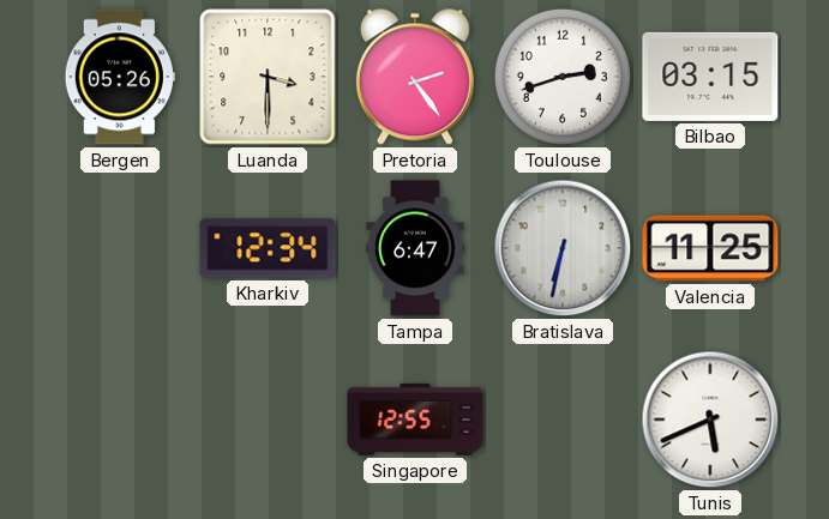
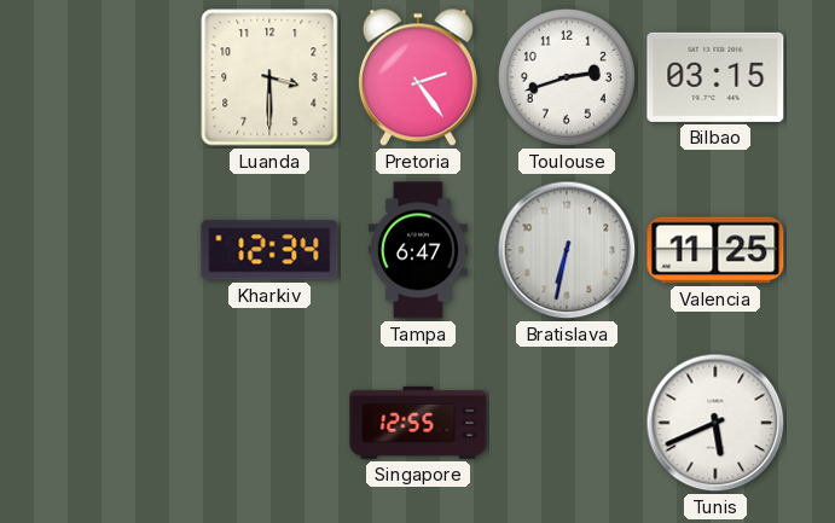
Bergen: 05:26 -> none
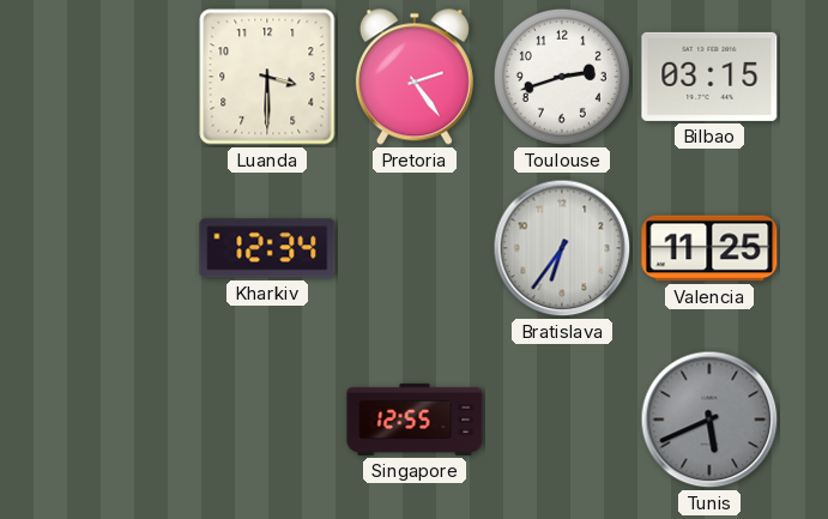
Tampa: 6:47 -> none
Bratislava: 6:32 -> 6:36
Tunis dial: white -> grey
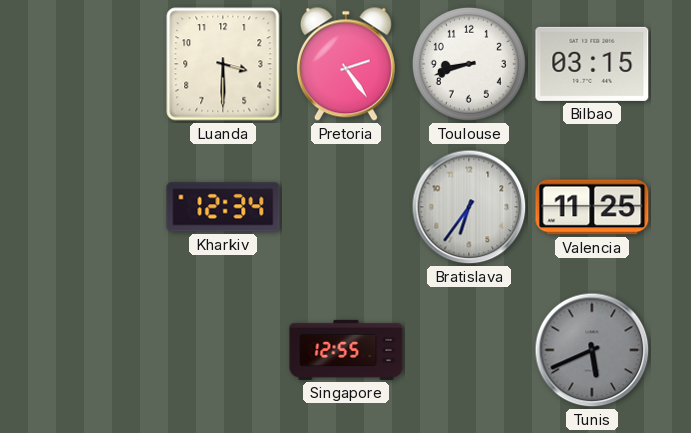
Toulouse: 2:42 -> 8:42
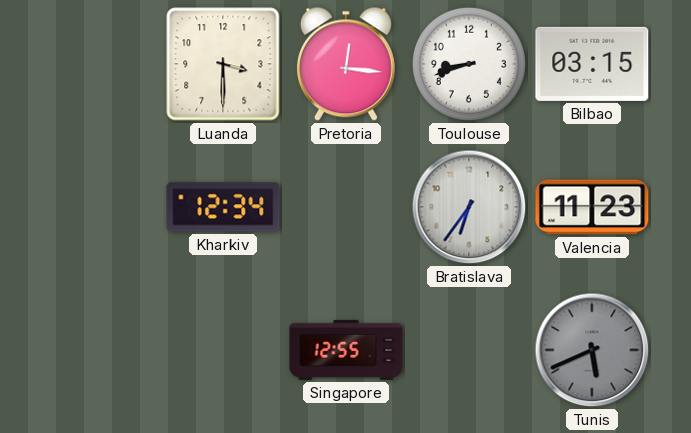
Pretoria: 2:24 -> 12:16
Valencia: 11:25 -> 11:23
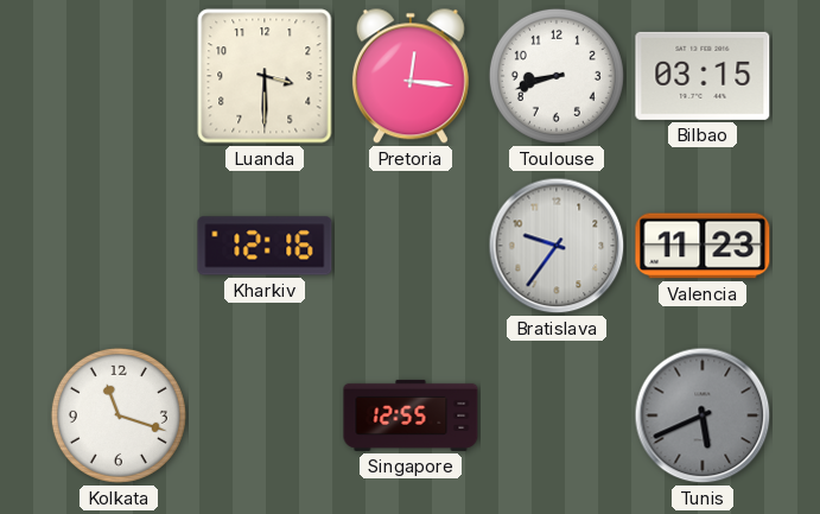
Kharkiv: 12:34 -> 12:16
Bratislava: 6:36 -> 9:36
Kolkata: none -> 11:18
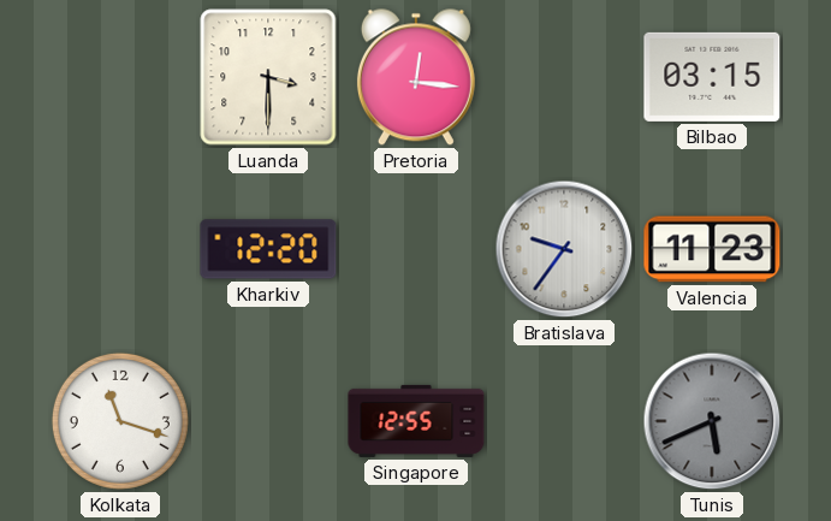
Toulouse: 8:42 -> none
Kharkiv: 12:16 -> 12:20
